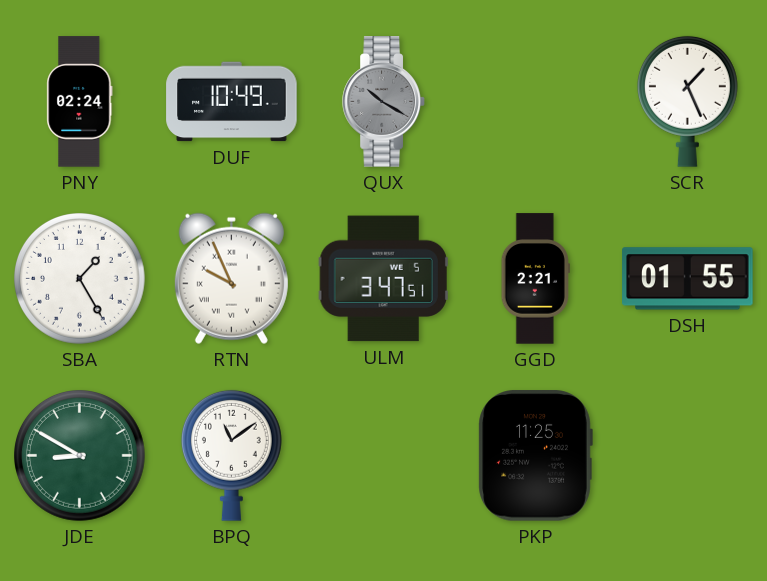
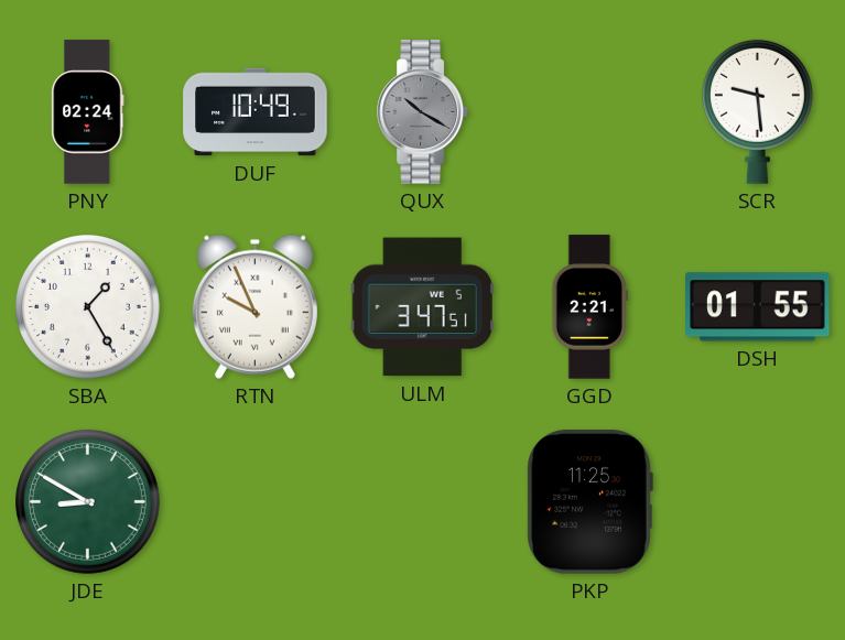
SCR: 1:26 -> 9:29
BPQ: 11:09 -> none
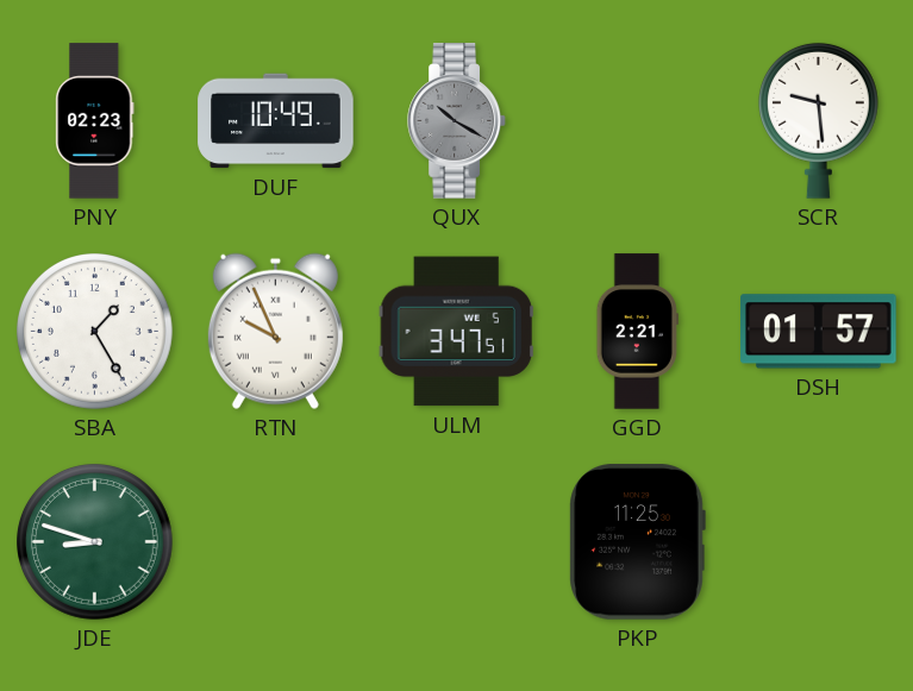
PNY: 02:24 -> 02:23
DSH: 01:55 -> 01:57
JDE: 8:50 -> 8:48
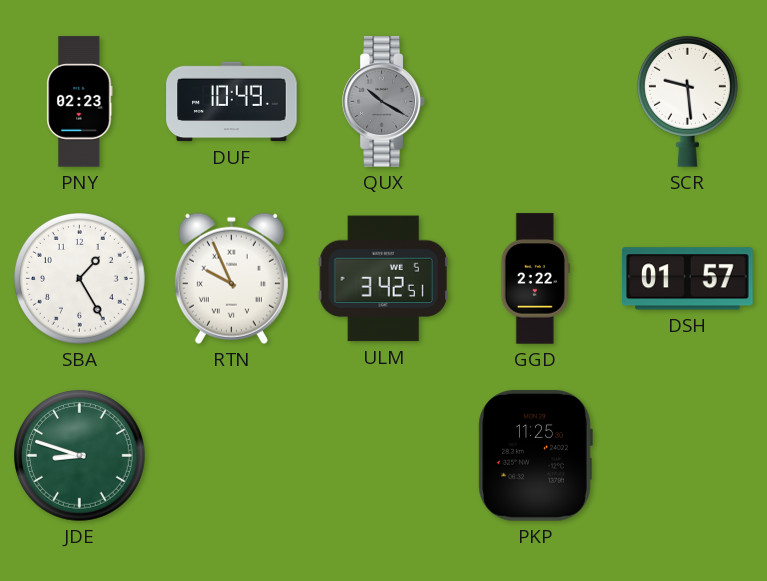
ULM: 3:47 -> 3:42
GGD: 2:21 -> 2:22
